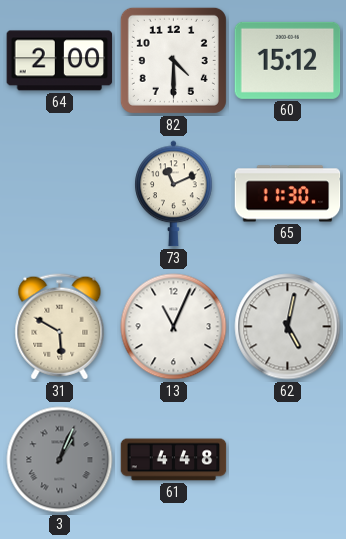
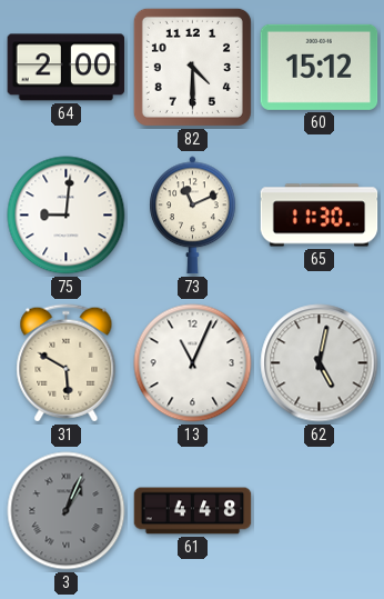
75: none -> 9:01
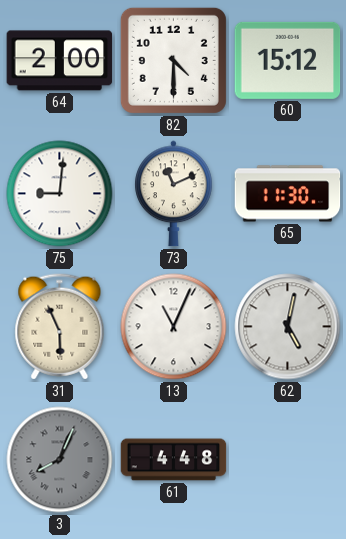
31: 5:50 -> 5:56
3: 1:04 -> 8:04
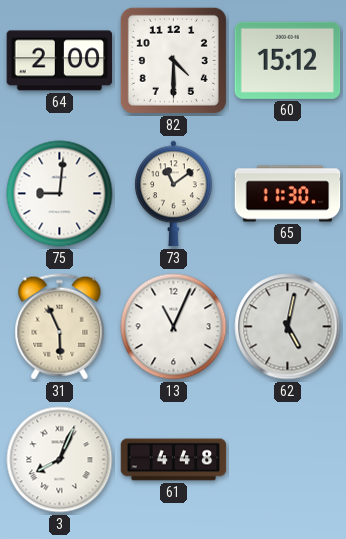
73: 11:11 -> 11:09
3 dial: grey -> white
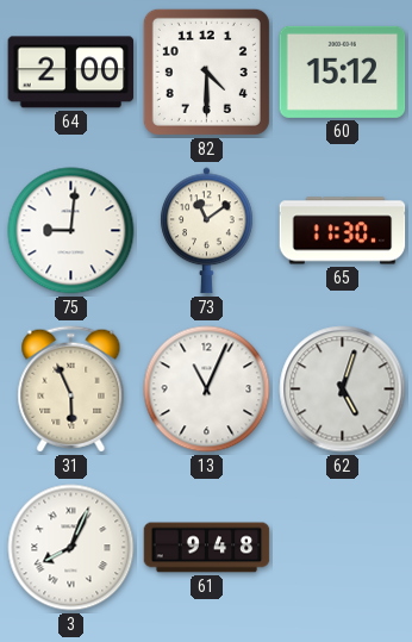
62: 5:02 -> 5:03
61: 4:48 -> 9:48
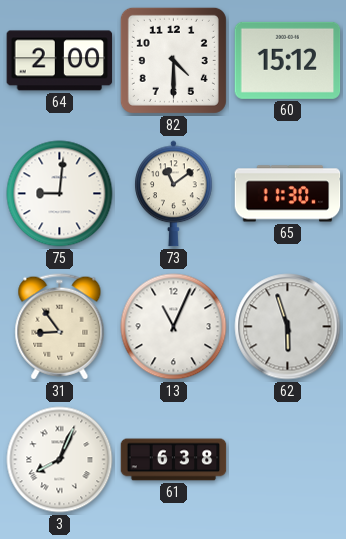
31: 5:56 -> 8:54
62: 5:03 -> 5:57
61: 9:48 -> 6:38
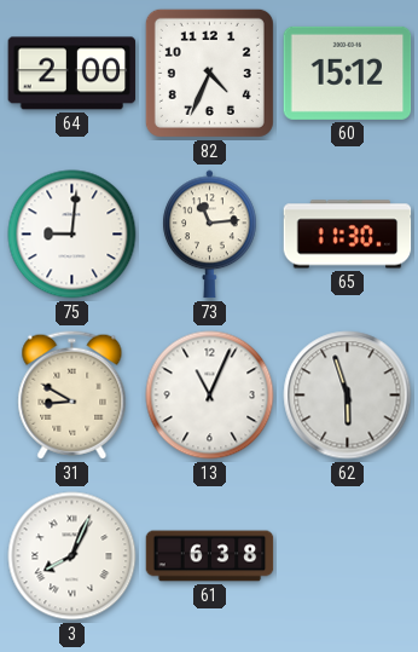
82: 4:30 -> 4:34
73: 11:09 -> 11:14
31: 8:54 -> 8:50
